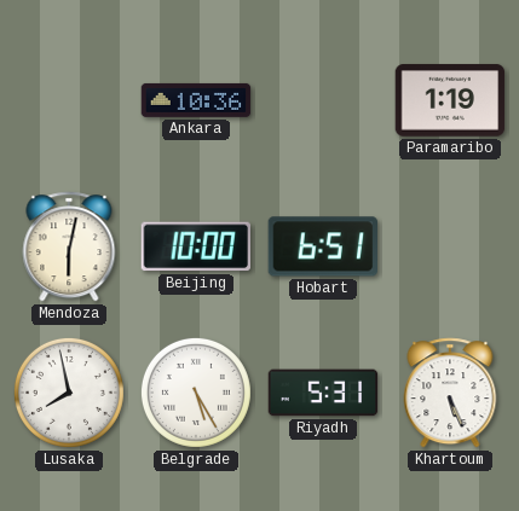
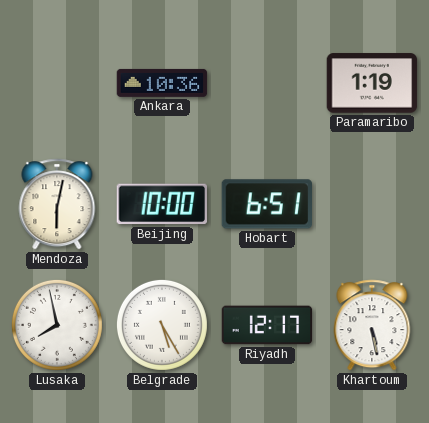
Riyadh: 5:31 -> 12:17
Khartoum: 5:26 -> 5:28
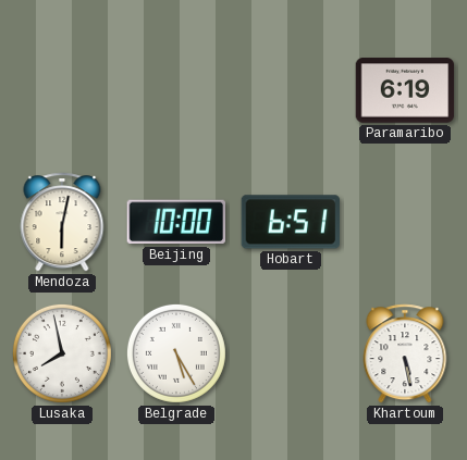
Ankara: 10:36 -> none
Paramaribo: 1:19 -> 6:19
Riyadh: 12:17 -> none
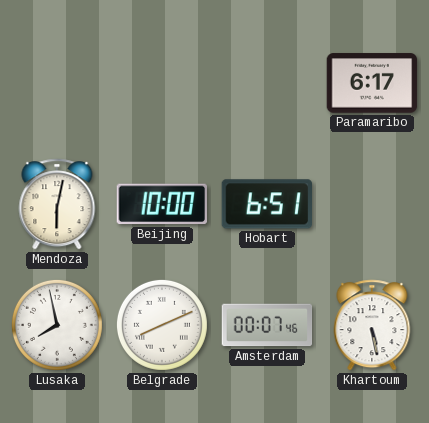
Paramaribo: 6:19 -> 6:17
Belgrade: 5:25 -> 8:11
Amsterdam: none -> 00:07
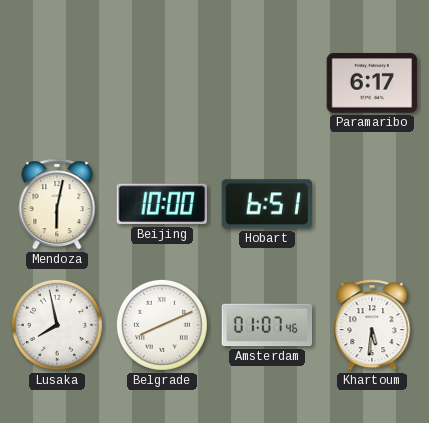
Amsterdam: 00:07 -> 01:07
Khartoum: 5:28 -> 5:31
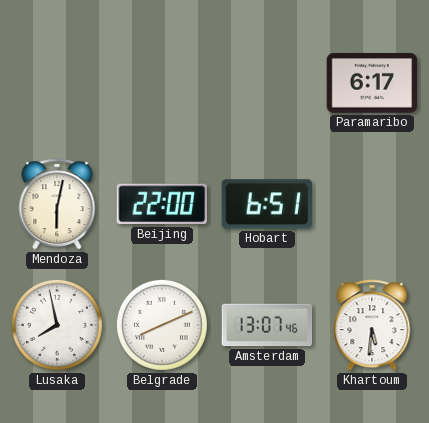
Beijing: 10:00 -> 22:00
Amsterdam: 01:07 -> 13:07
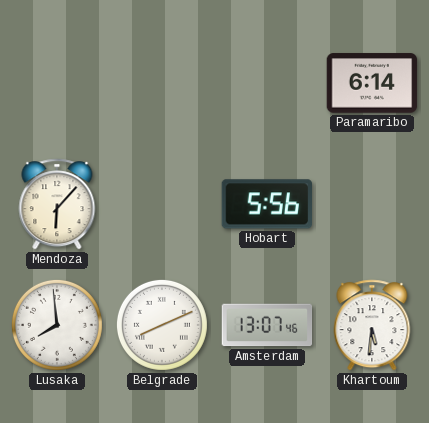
Paramaribo: 6:17 -> 6:14
Mendoza: 6:02 -> 6:07
Beijing: 22:00 -> none
Hobart: 6:51 -> 5:56
Lusaka: 7:58 -> 7:59
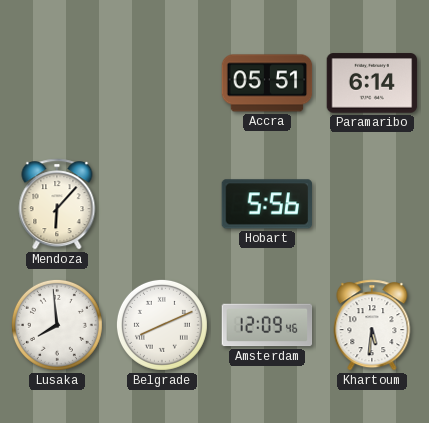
Accra: none -> 05:51
Amsterdam: 13:07 -> 12:09
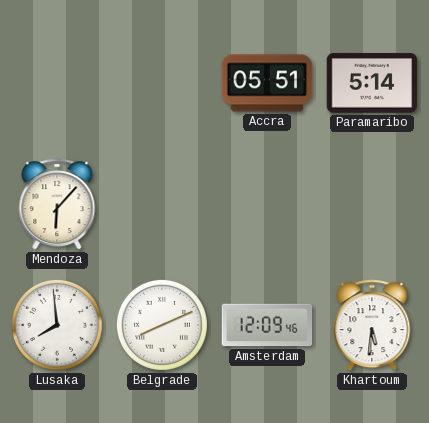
Paramaribo: 6:14 -> 5:14
Hobart: 5:56 -> none
